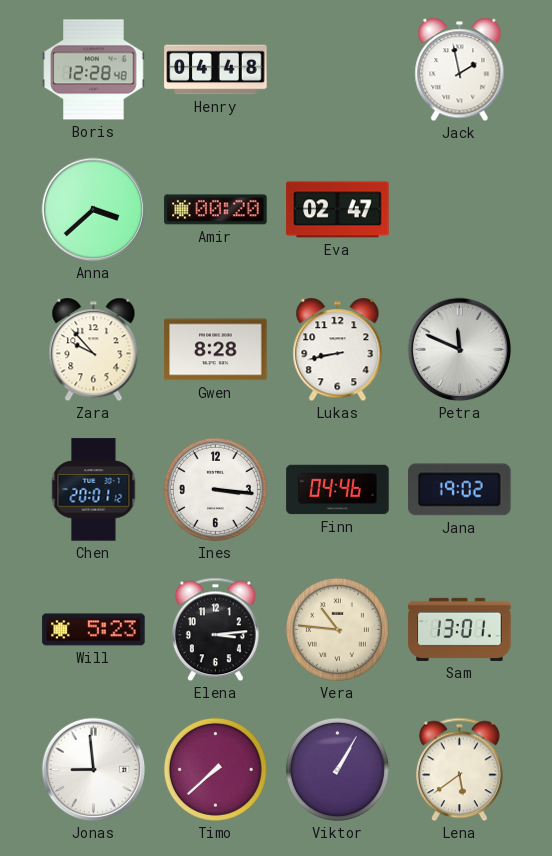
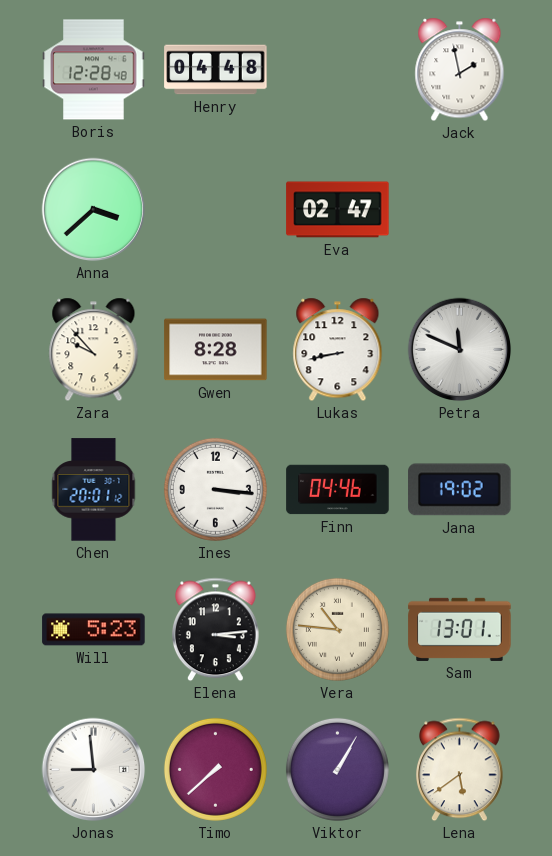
Amir: 00:20 -> none
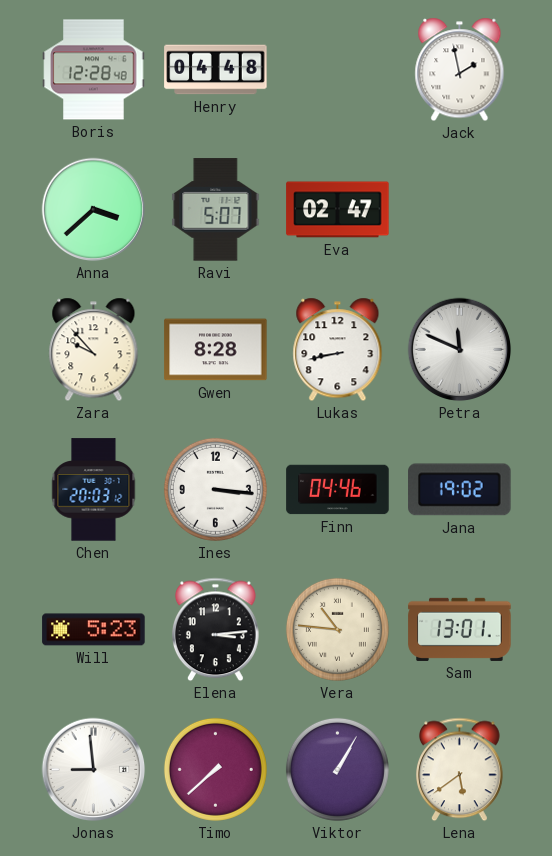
Ravi: none -> 5:07
Chen: 20:01 -> 20:03
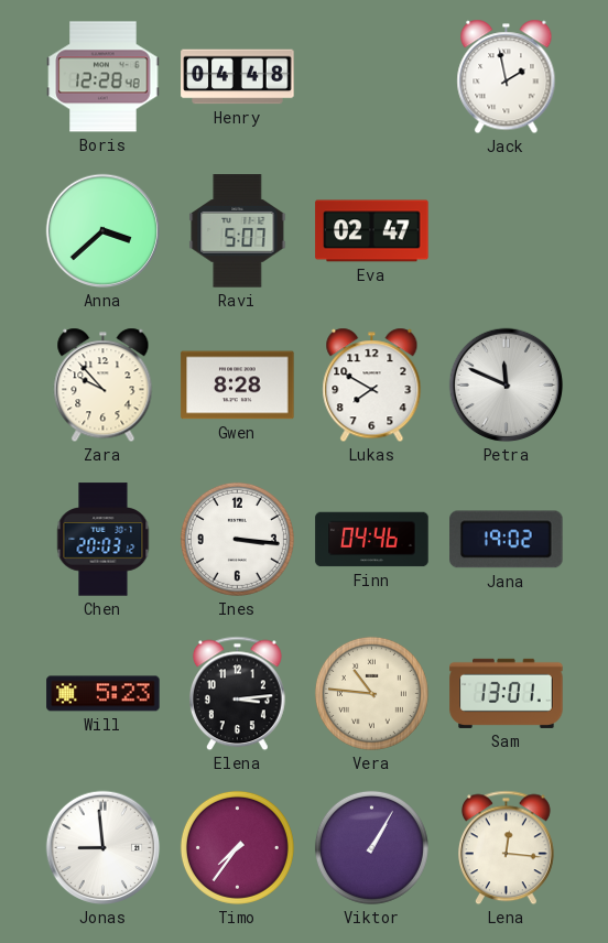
Lukas: 8:43 -> 7:50
Timo: 7:38 -> 7:36
Lena: 5:39 -> 12:16
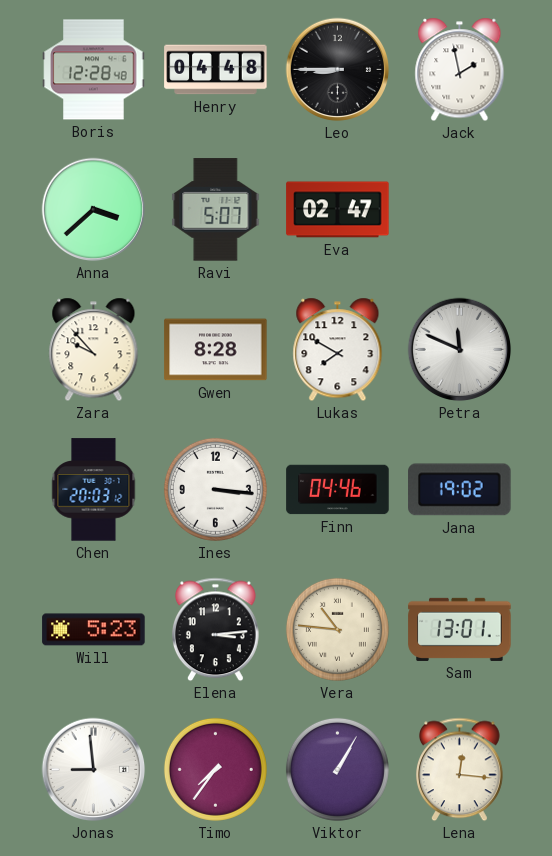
Leo: none -> 8:45
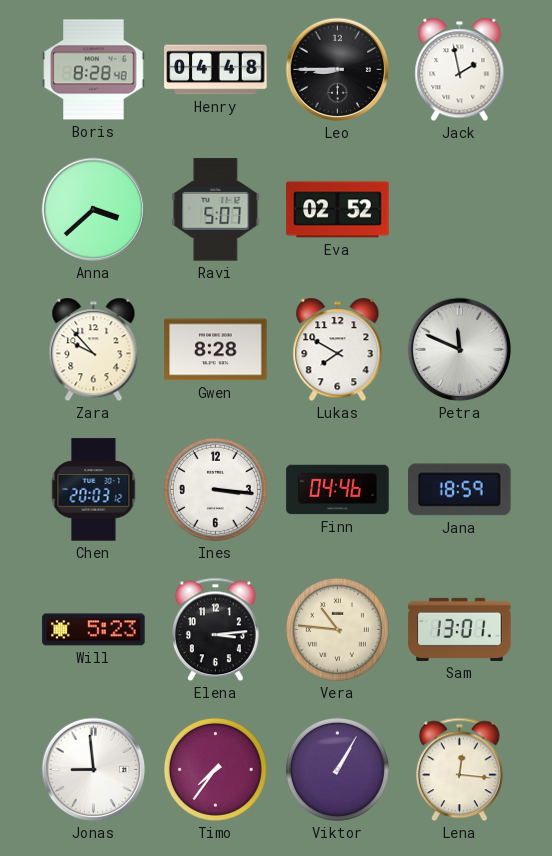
Boris: 12:28 -> 8:28
Eva: 02:47 -> 02:52
Jana: 19:02 -> 18:59
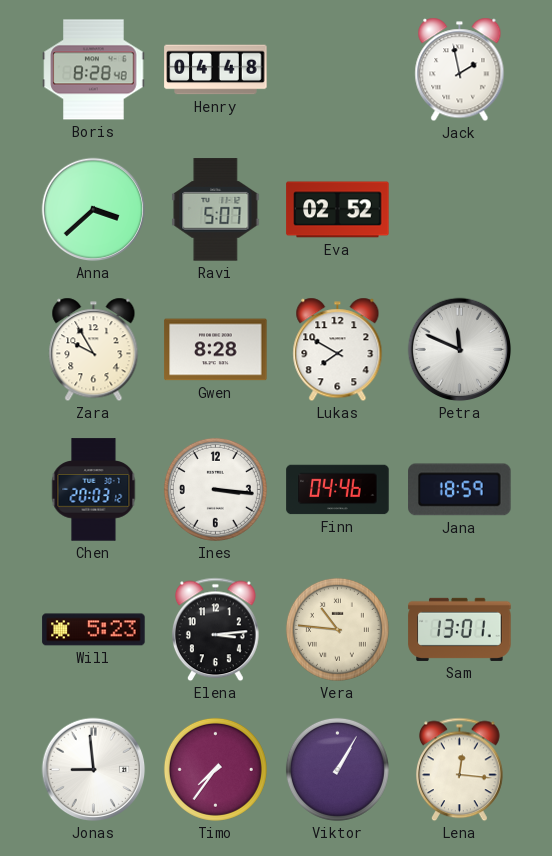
Leo: 8:45 -> none
Zara: 9:53 -> 9:55
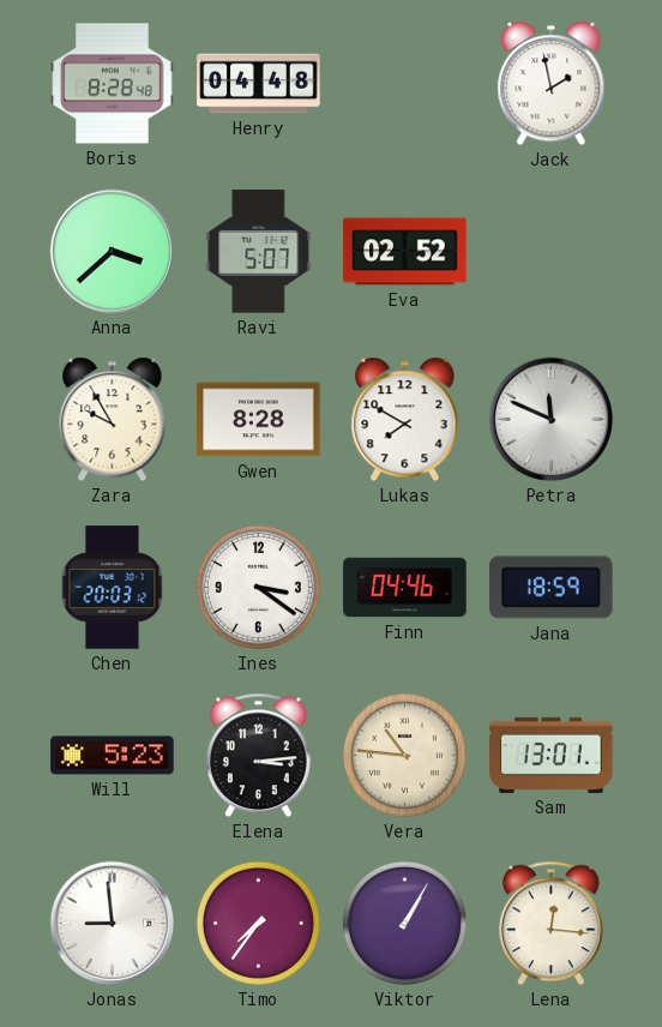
Ines: 3:16 -> 3:21
